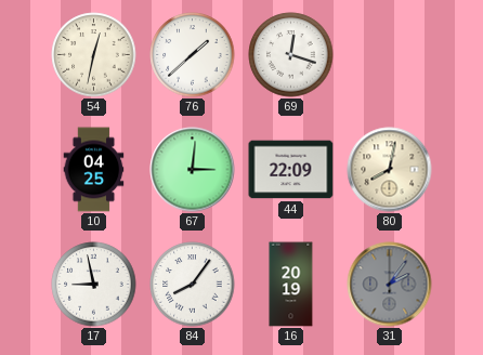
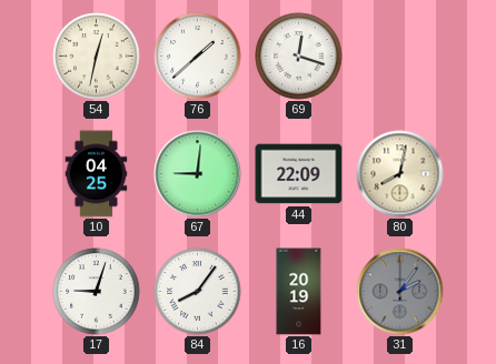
67: 3:01 -> 9:01
17: 8:58 -> 9:03
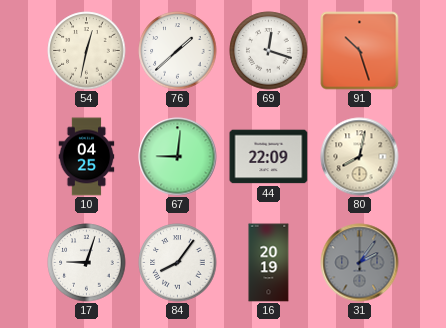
91: none -> 10:27
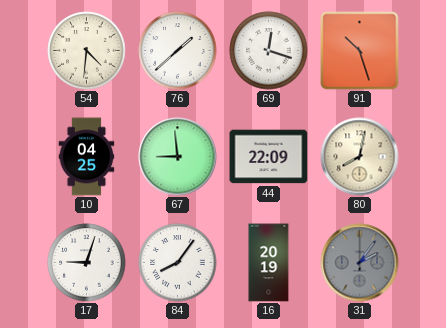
54: 12:32 -> 4:31
67: 9:01 -> 8:59
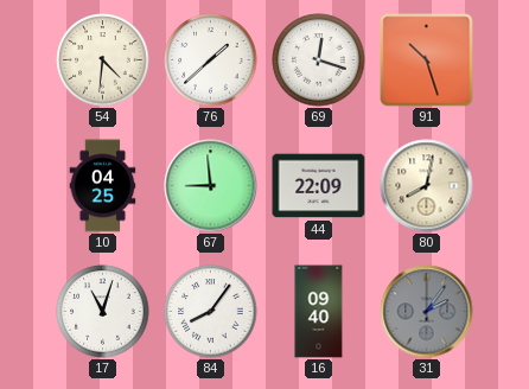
17: 9:03 -> 11:03
16: 20:19 -> 09:40
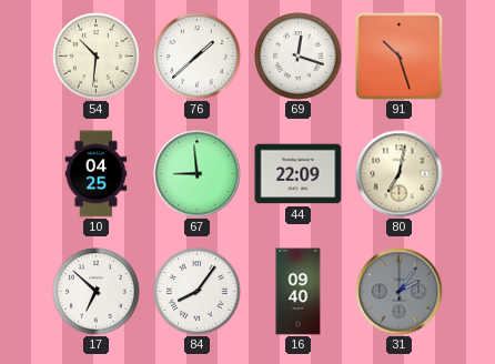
54: 4:31 -> 10:31
80: 8:02 -> 7:02
17: 11:03 -> 6:52
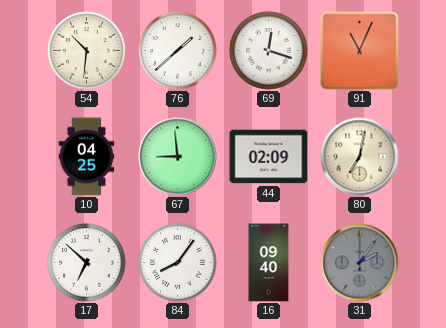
91: 10:27 -> 11:04
44: 22:09 -> 02:09
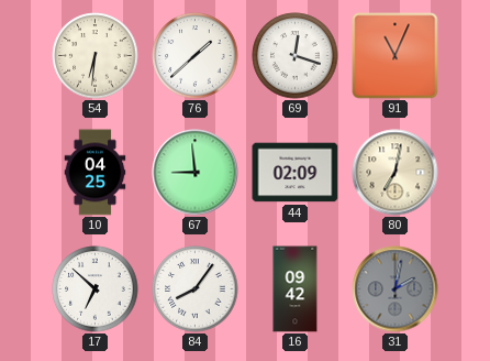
54: 10:31 -> 6:31
16: 09:40 -> 09:42
31: 2:06 -> 2:02
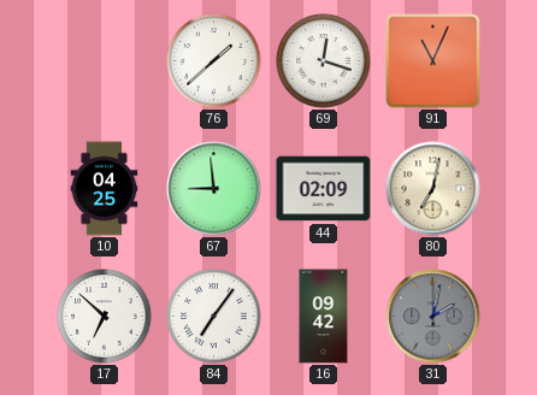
54: 6:31 -> none
84: 8:06 -> 7:06
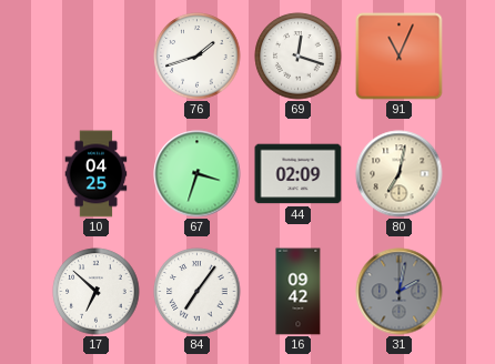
76: 1:38 -> 1:42
67: 8:59 -> 3:33
